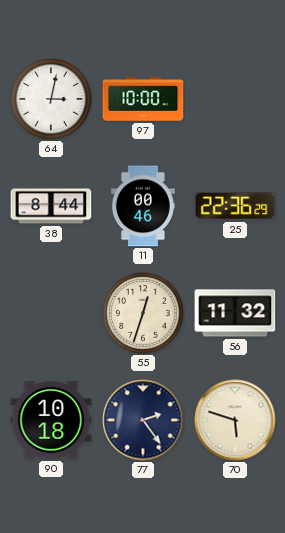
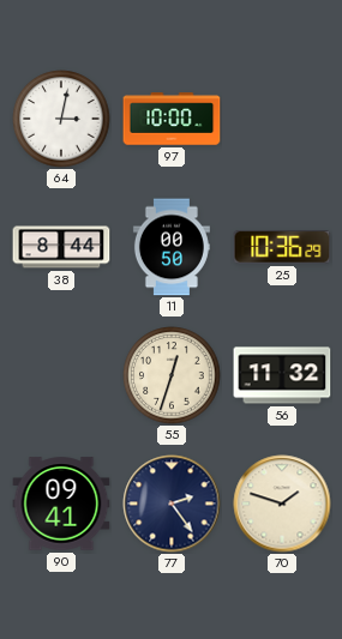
11: 00:46 -> 00:50
25: 22:36 -> 10:36
90: 10:18 -> 09:41
70: 5:48 -> 1:48
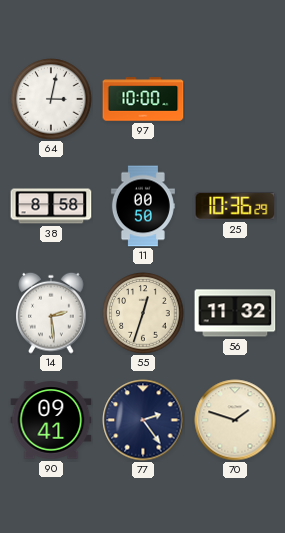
38: 8:44 -> 8:58
14: none -> 2:29
